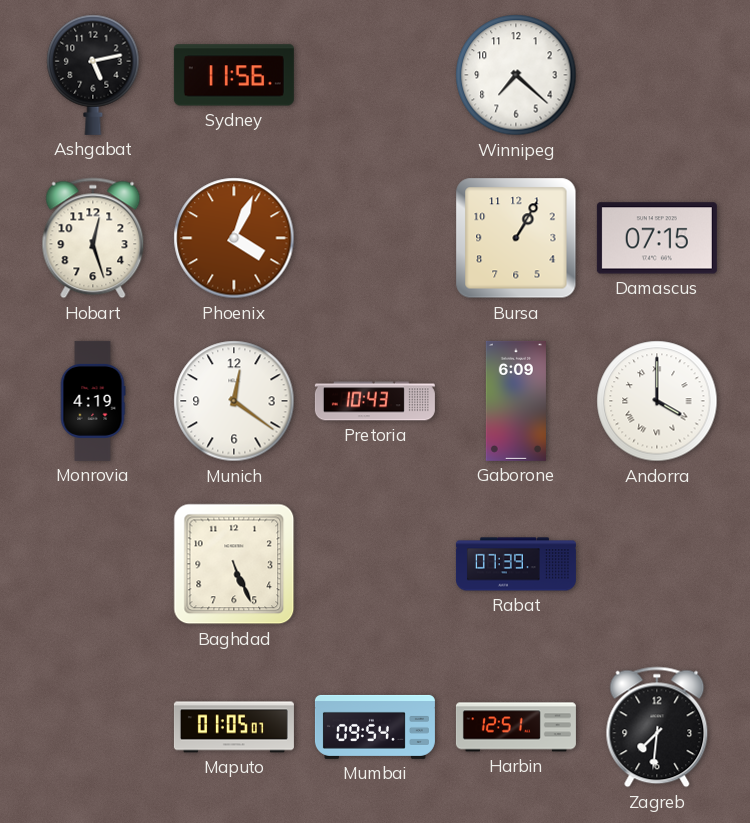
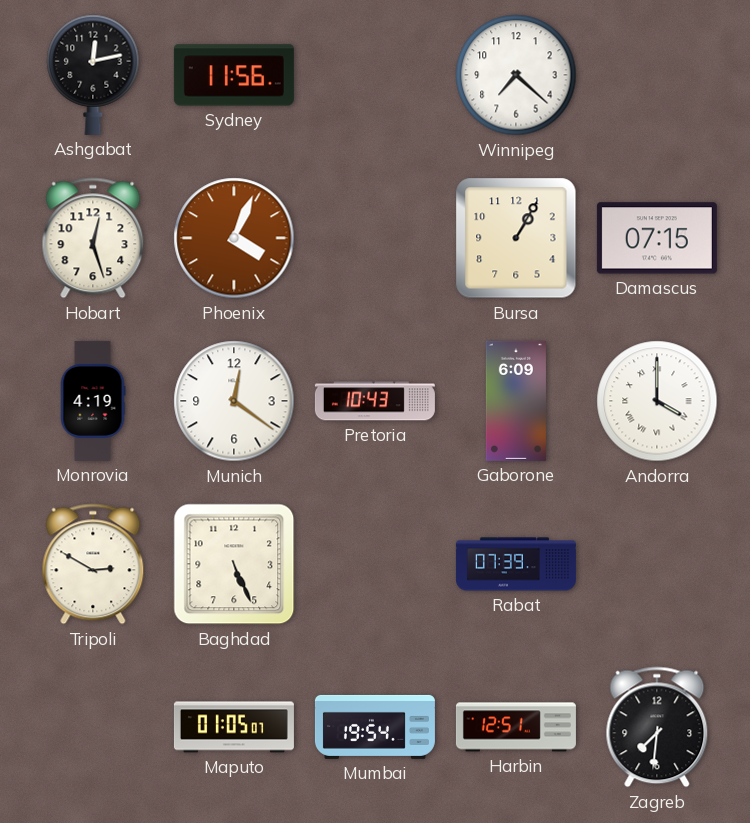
Ashgabat: 5:13 -> 12:13
Tripoli: none -> 2:50
Mumbai: 09:54 -> 19:54
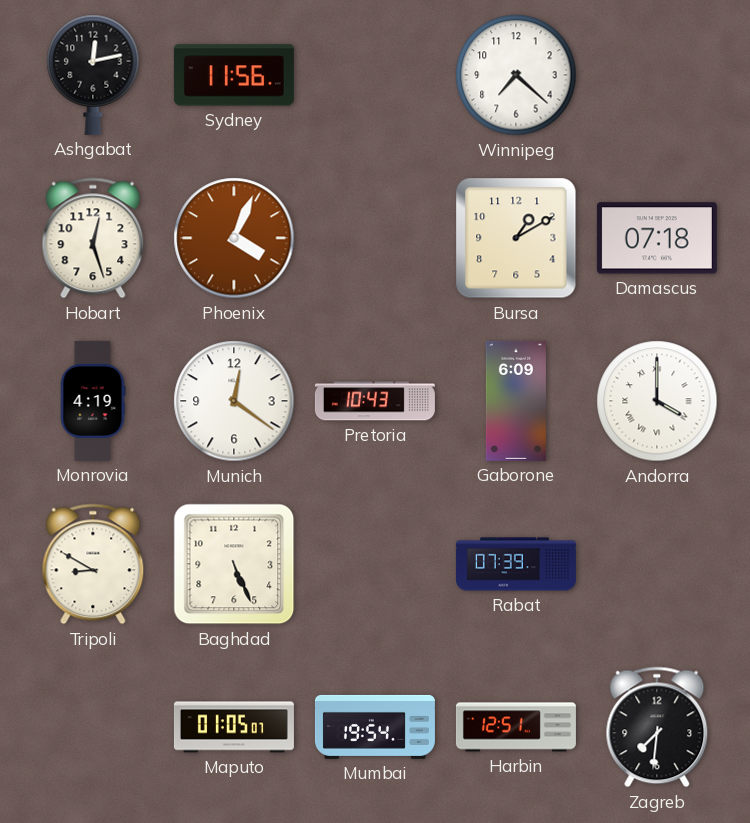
Bursa: 1:05 -> 1:10
Damascus: 07:15 -> 07:18
Tripoli: 2:50 -> 8:50
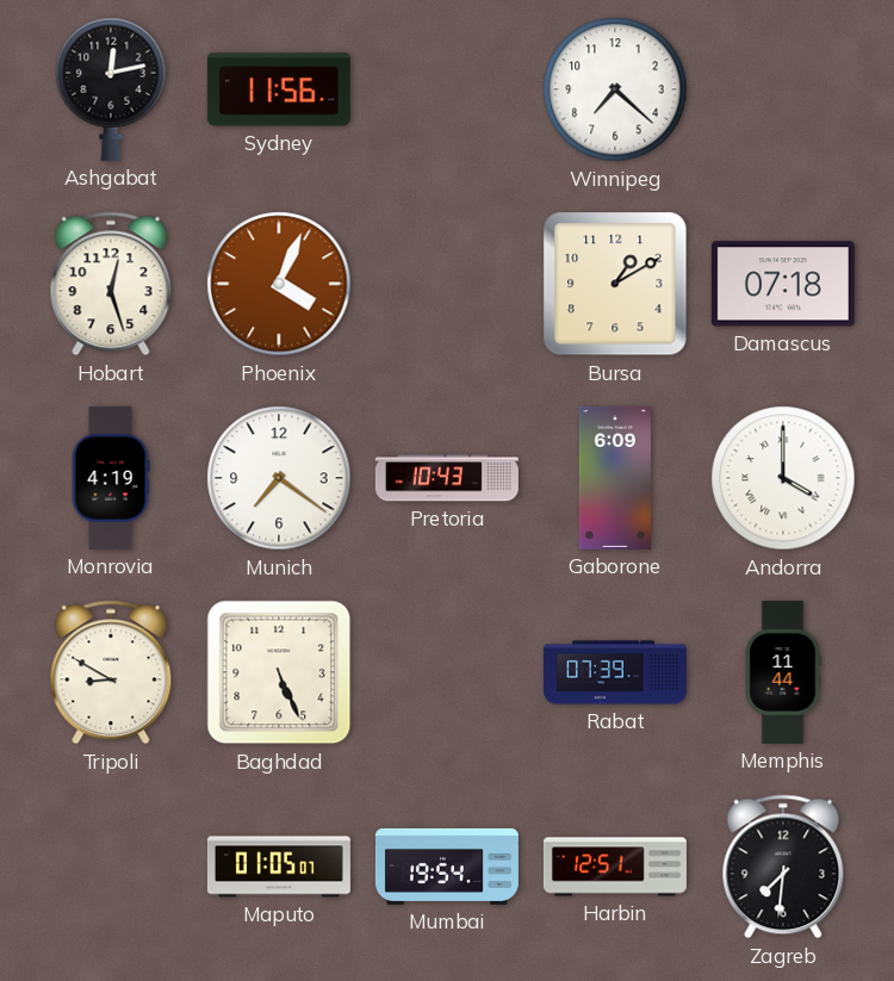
Munich: 12:21 -> 7:21
Memphis: none -> 11:44
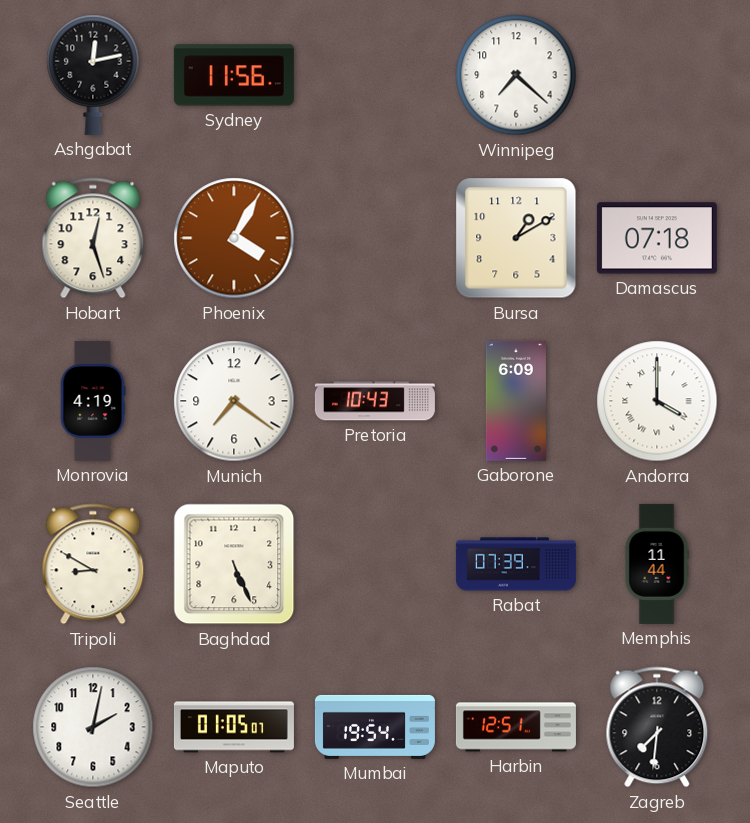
Phoenix: 4:04 -> 4:05
Seattle: none -> 2:02
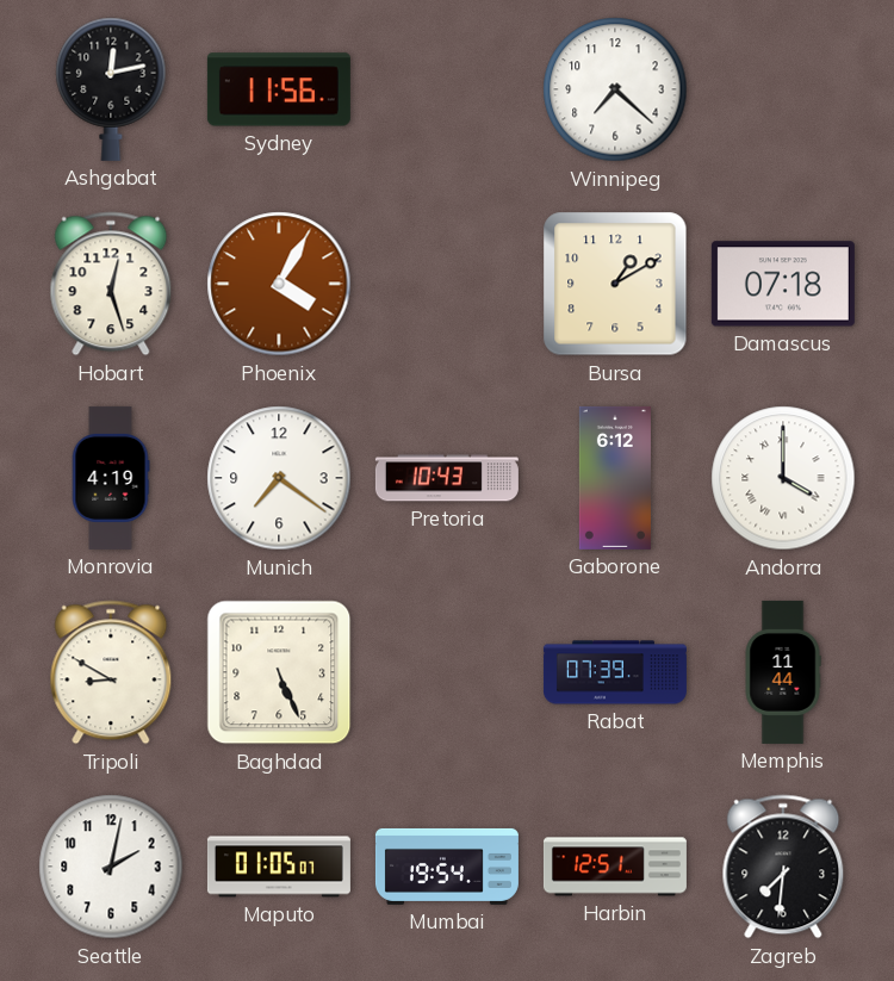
Gaborone: 6:09 -> 6:12
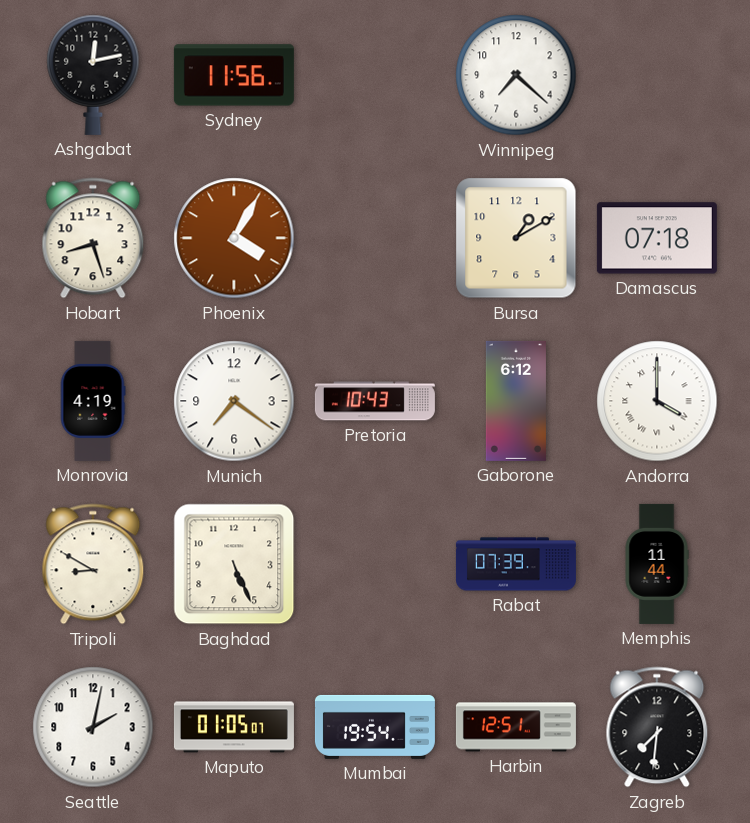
Hobart: 12:27 -> 8:27
